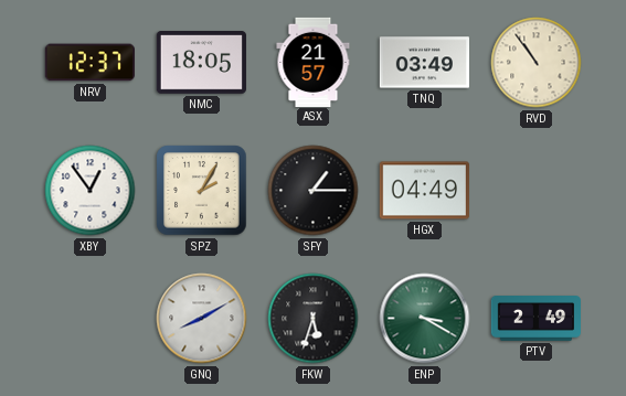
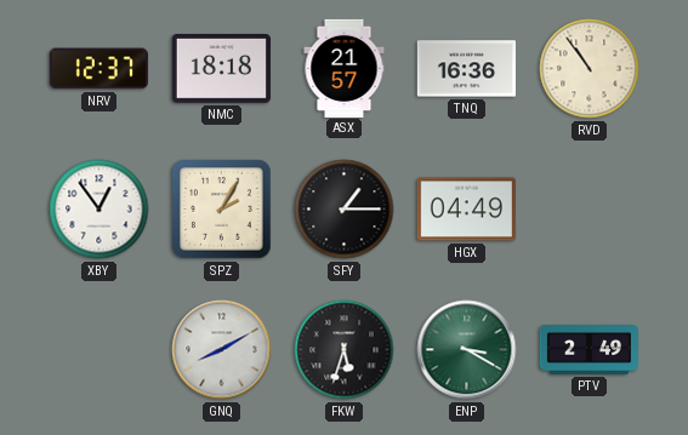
NMC: 18:05 -> 18:18
TNQ: 03:49 -> 16:36
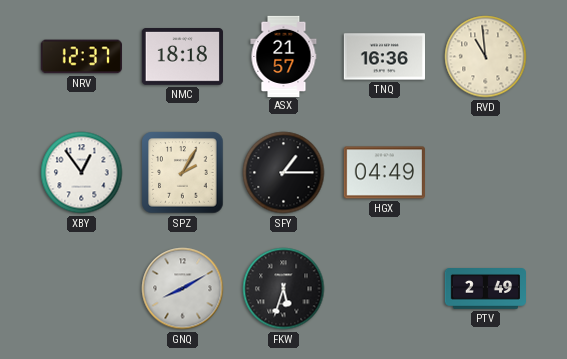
RVD: 10:54 -> 10:59
ENP: 3:20 -> none
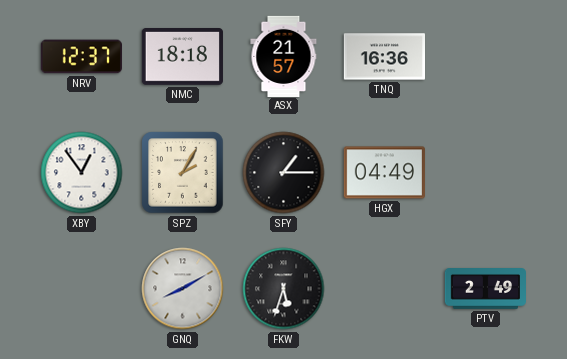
RVD: 10:59 -> none
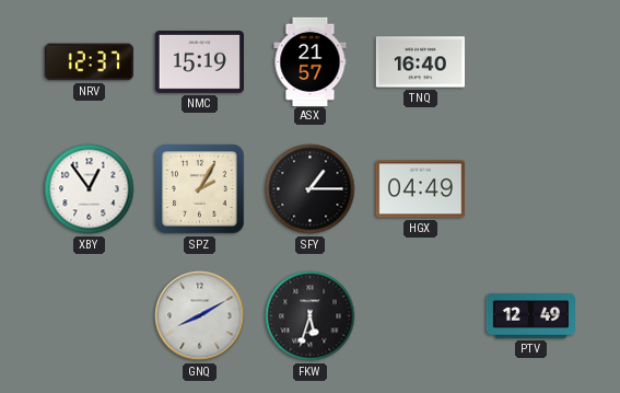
NMC: 18:18 -> 15:19
TNQ: 16:36 -> 16:40
PTV: 2:49 -> 12:49
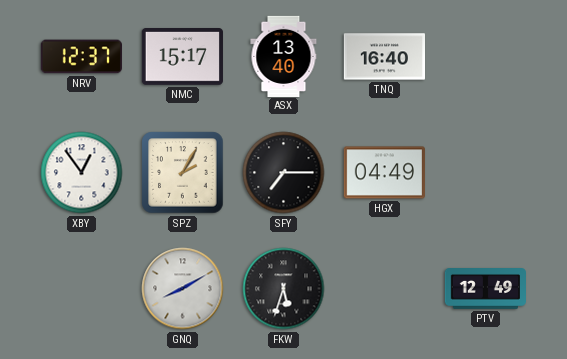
NMC: 15:19 -> 15:17
ASX: 21:57 -> 13:40
SFY: 1:15 -> 7:15
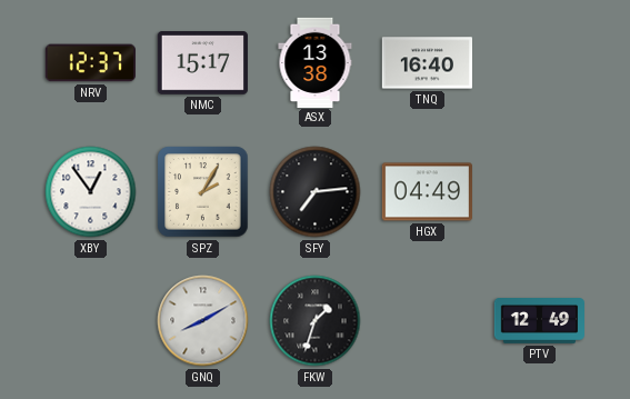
ASX: 13:40 -> 13:38
SFY: 7:15 -> 7:14
FKW: 5:33 -> 1:33
